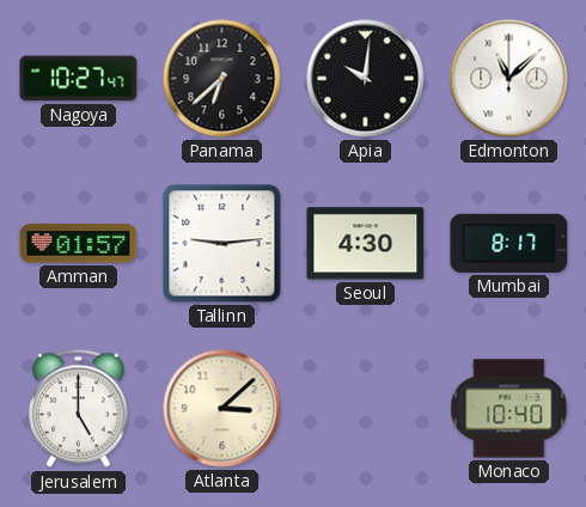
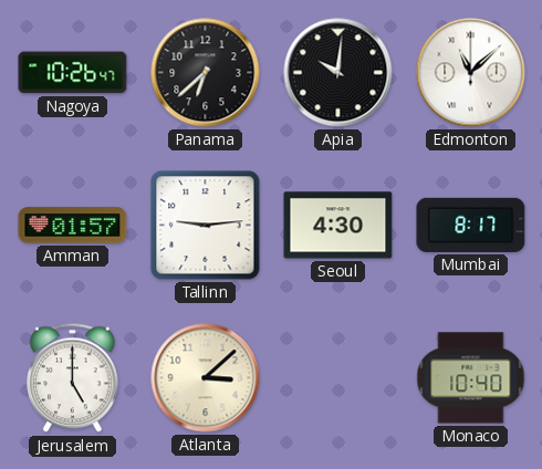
Nagoya: 10:27 -> 10:26
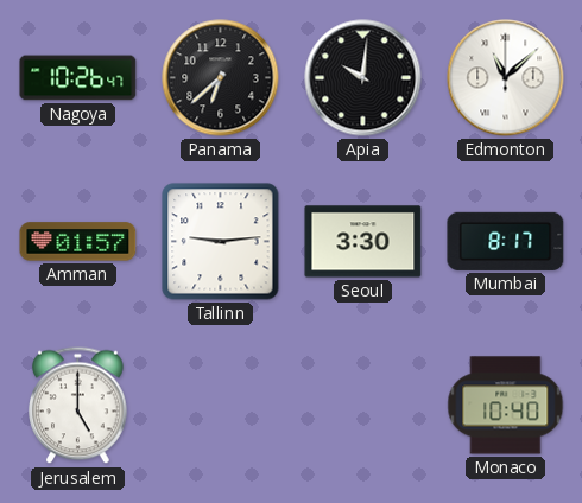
Seoul: 4:30 -> 3:30
Atlanta: 3:08 -> none
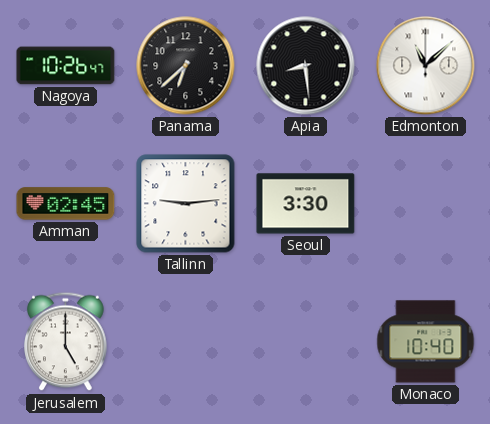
Apia: 10:01 -> 8:29
Amman: 01:57 -> 02:45
Mumbai: 8:17 -> none
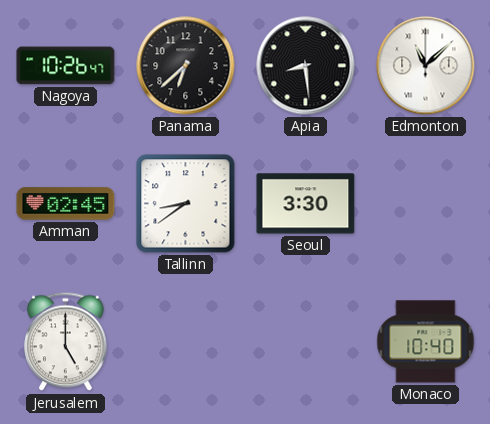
Tallinn: 9:14 -> 8:39
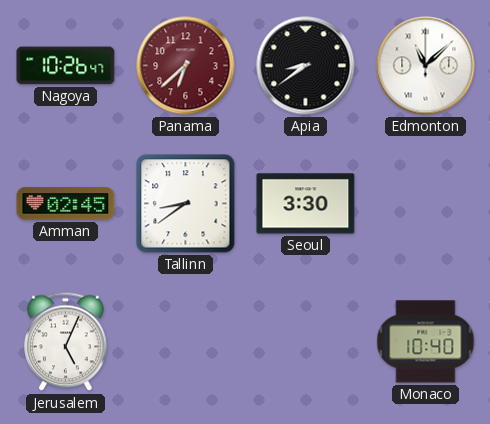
Panama dial: black -> burgundy
Apia: 8:29 -> 8:39
Jerusalem: 5:00 -> 5:04
